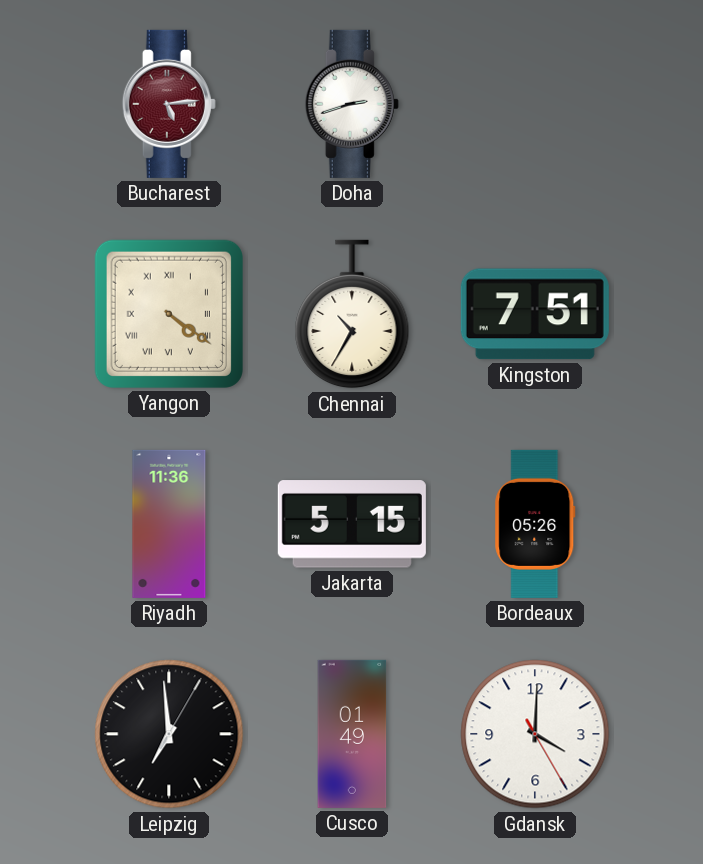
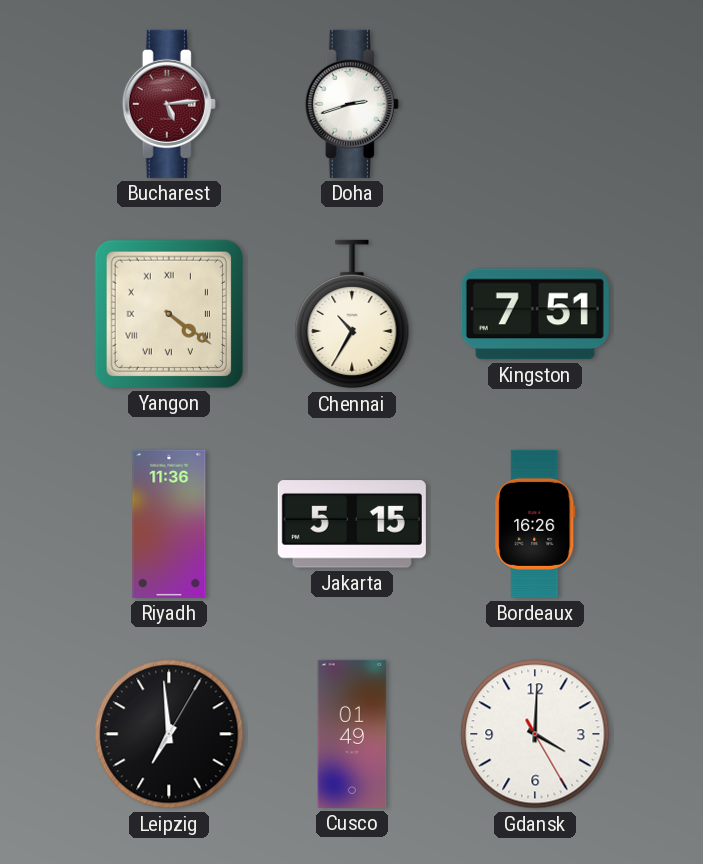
Bordeaux: 05:26 -> 16:26
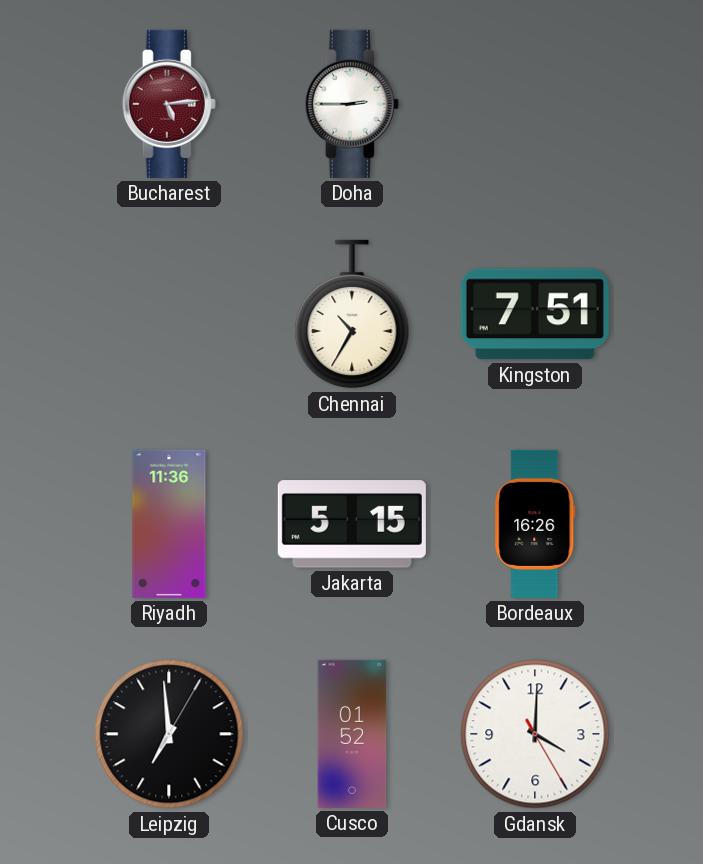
Doha: 2:42 -> 2:45
Yangon: 4:21 -> none
Cusco: 01:49 -> 01:52
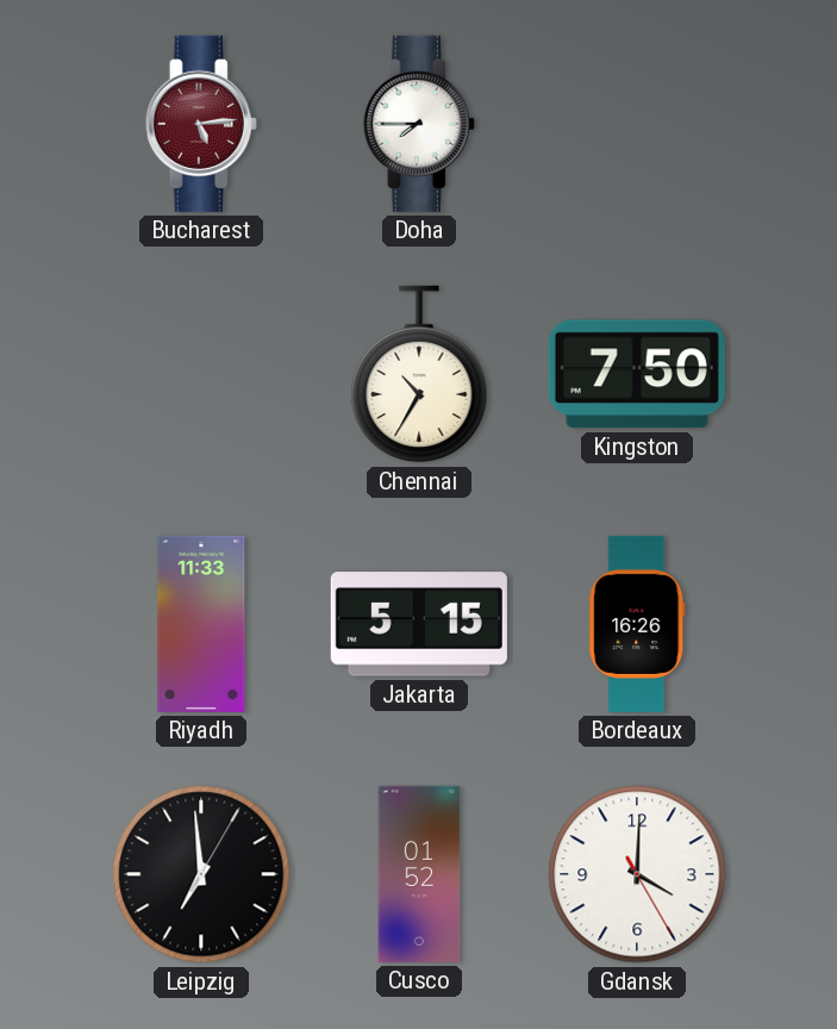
Doha: 2:45 -> 7:45
Kingston: 7:51 -> 7:50
Riyadh: 11:36 -> 11:33
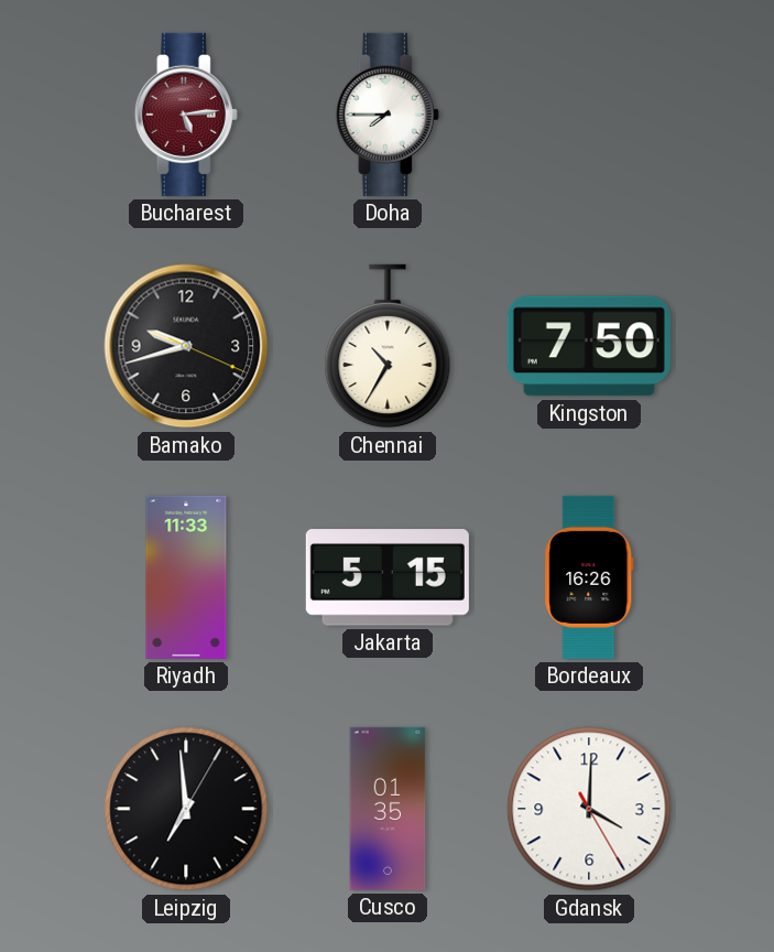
Bamako: none -> 9:42
Cusco: 01:52 -> 01:35
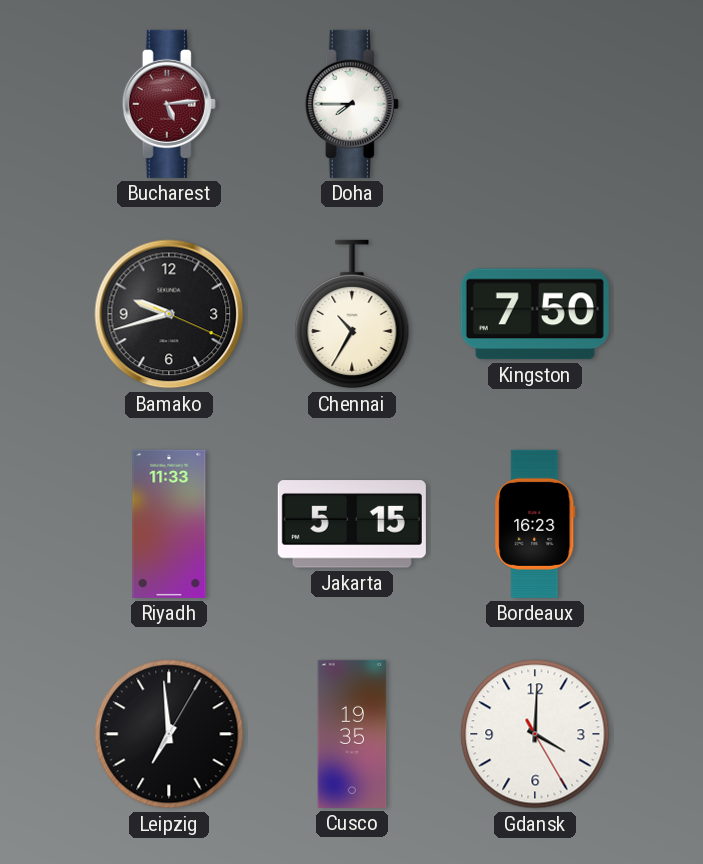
Bordeaux: 16:26 -> 16:23
Cusco: 01:35 -> 19:35
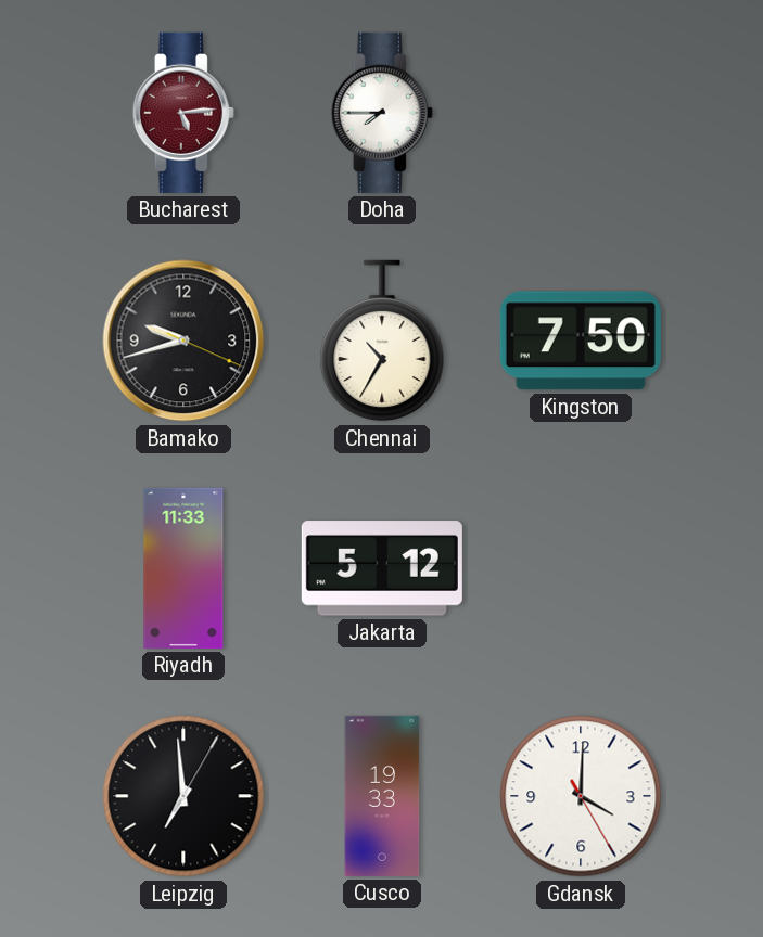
Jakarta: 5:15 -> 5:12
Bordeaux: 16:23 -> none
Cusco: 19:35 -> 19:33
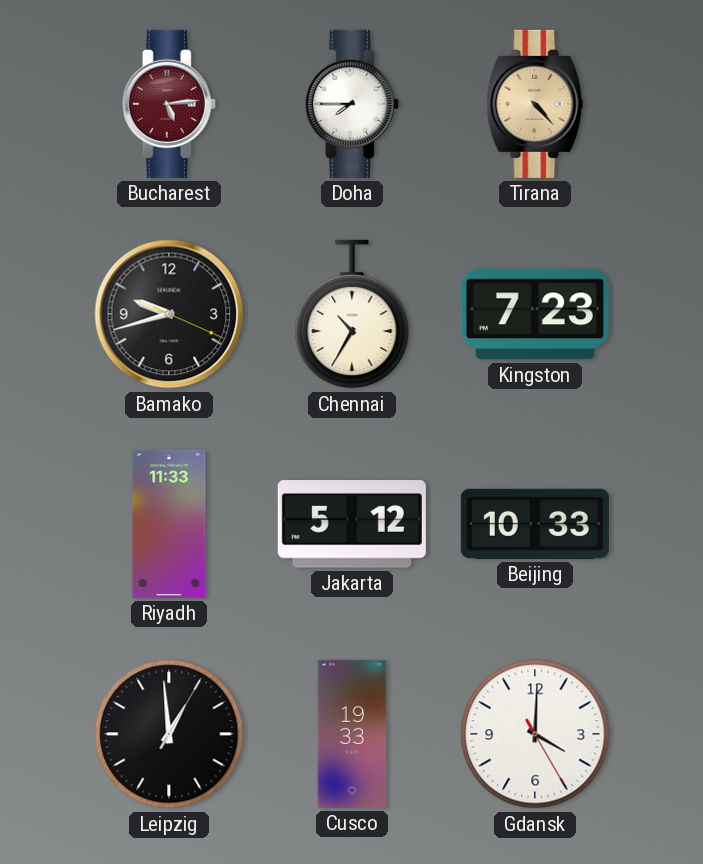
Tirana: none -> 4:23
Kingston: 7:50 -> 7:23
Beijing: none -> 10:33
Leipzig: 6:59 -> 12:59
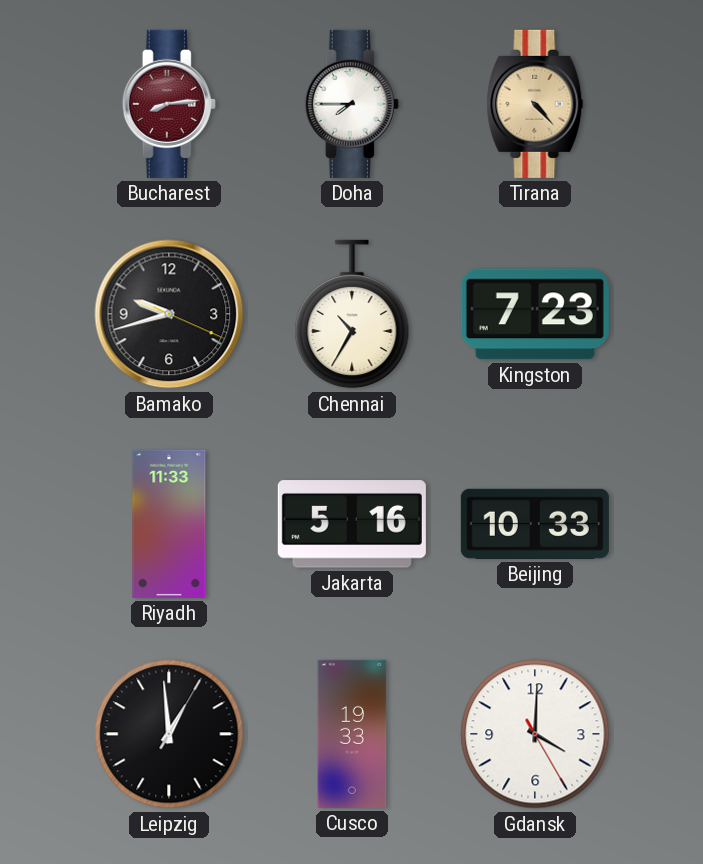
Bucharest: 5:14 -> 8:14
Jakarta: 5:12 -> 5:16
